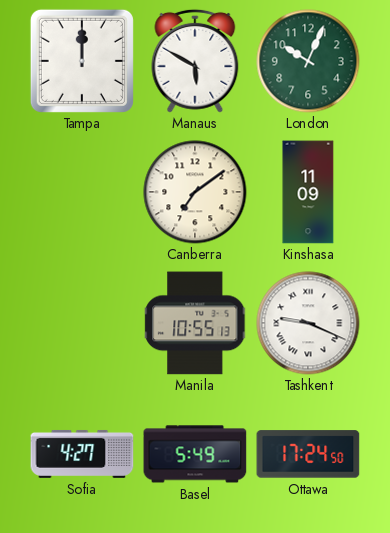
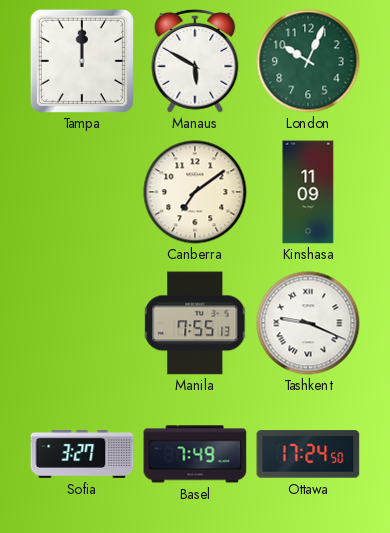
Manila: 10:55 -> 7:55
Sofia: 4:27 -> 3:27
Basel: 5:49 -> 7:49
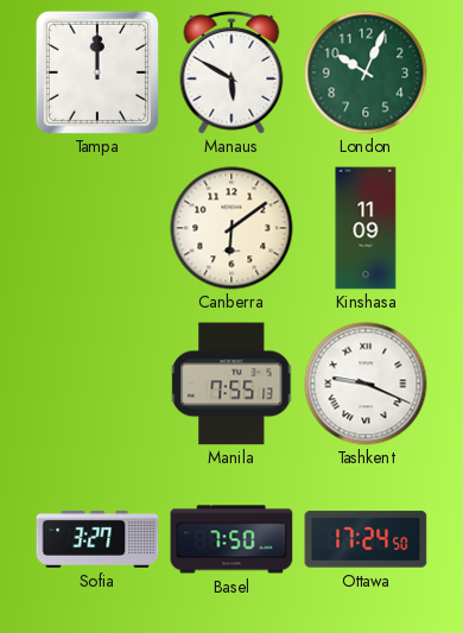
Canberra: 7:09 -> 6:09
Basel: 7:49 -> 7:50
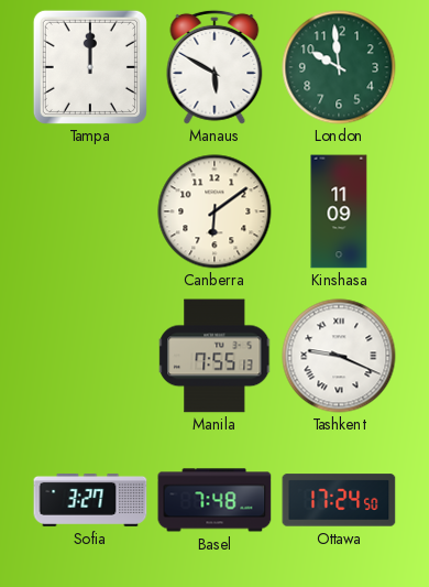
London: 10:04 -> 9:59
Basel: 7:50 -> 7:48
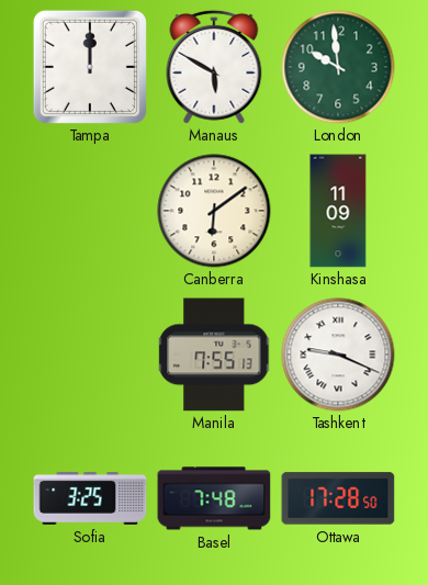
Sofia: 3:27 -> 3:25
Ottawa: 17:24 -> 17:28
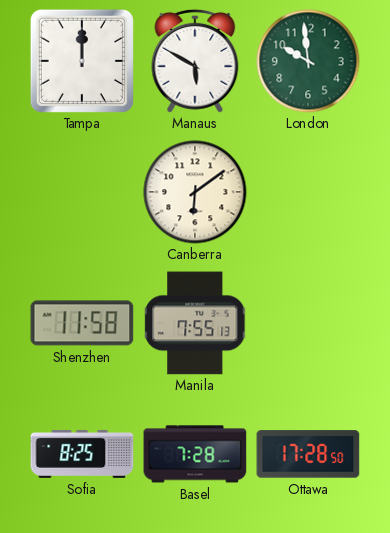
Kinshasa: 11:09 -> none
Shenzhen: none -> 11:58
Tashkent: 9:19 -> none
Sofia: 3:25 -> 8:25
Basel: 7:48 -> 7:28
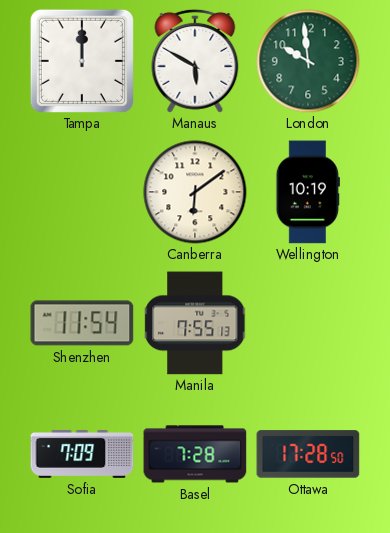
Wellington: none -> 10:19
Shenzhen: 11:58 -> 11:54
Sofia: 8:25 -> 7:09
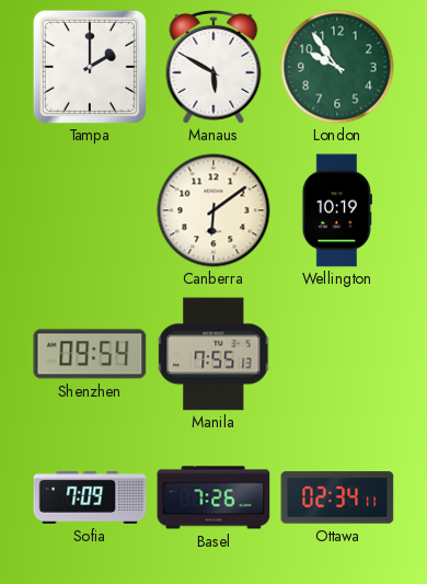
Tampa: 12:00 -> 2:00
London: 9:59 -> 9:54
Shenzhen: 11:54 -> 09:54
Basel: 7:28 -> 7:26
Ottawa: 17:28 -> 02:34
